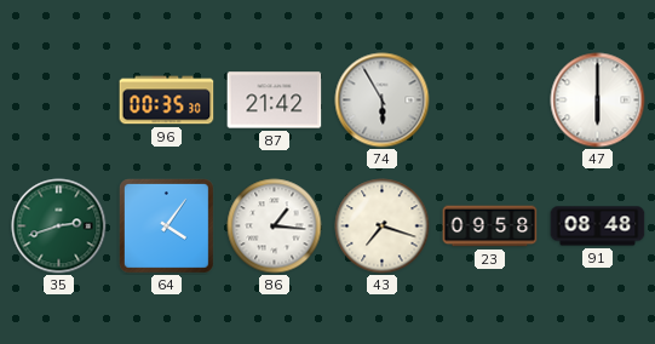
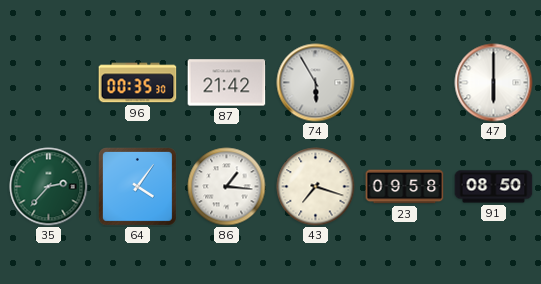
35: 2:42 -> 2:37
91: 08:48 -> 08:50
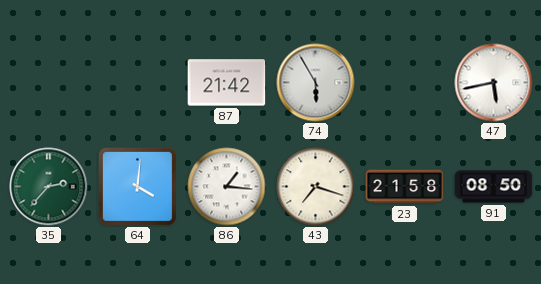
96: 00:35 -> none
47: 6:00 -> 5:43
64: 4:06 -> 4:01
23: 09:58 -> 21:58
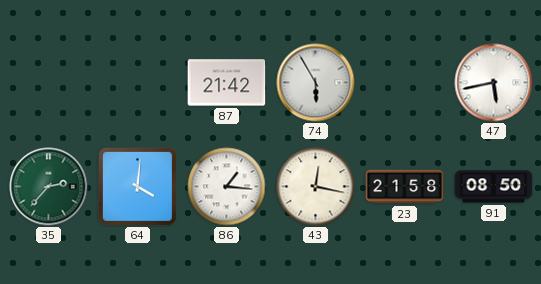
43: 7:18 -> 12:17
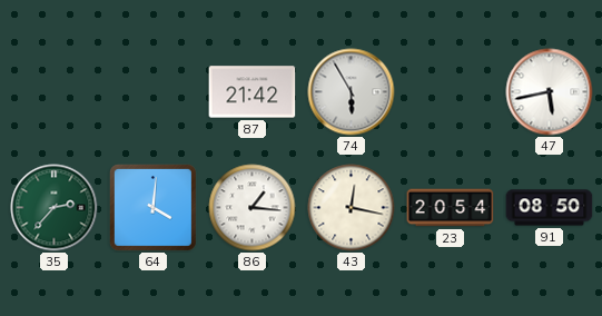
23: 21:58 -> 20:54
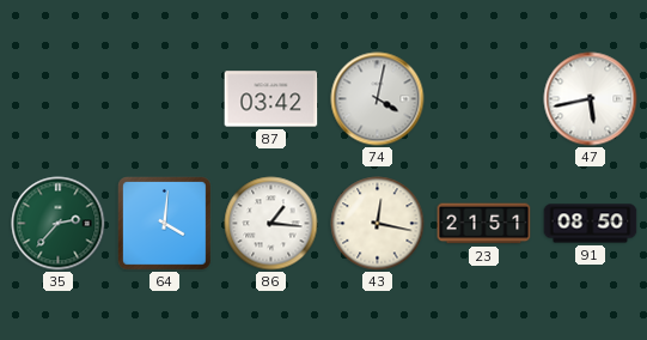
87: 21:42 -> 03:42
74: 5:55 -> 4:02
23: 20:54 -> 21:51
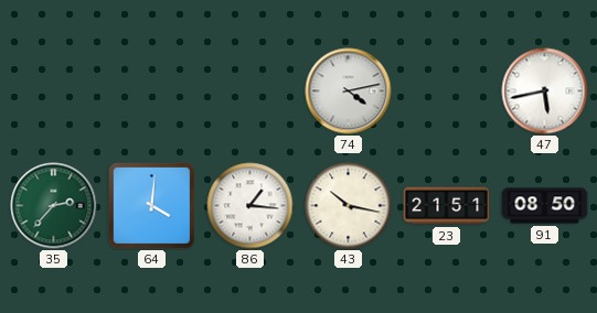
87: 03:42 -> none
74: 4:02 -> 4:13
43: 12:17 -> 10:17
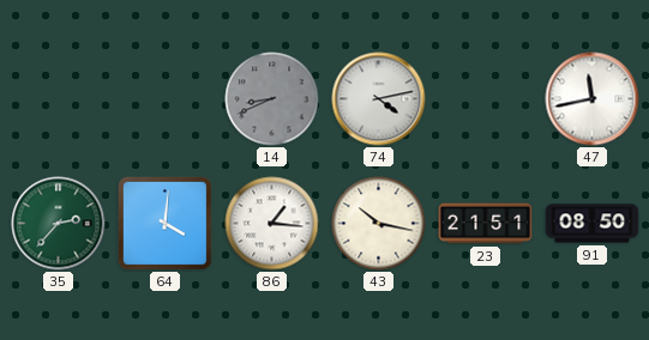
14: none -> 8:41
47: 5:43 -> 11:43
